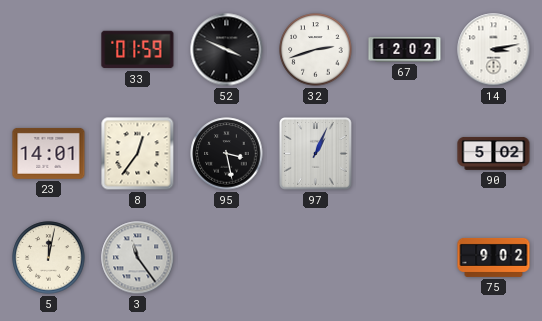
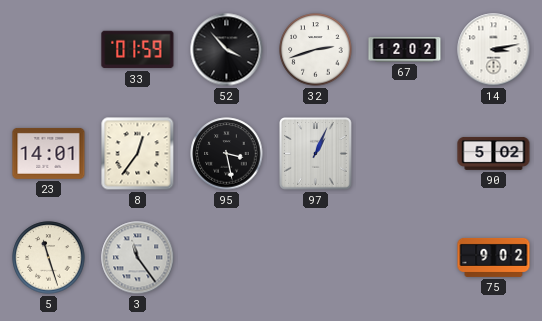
52: 3:49 -> 3:53
5: 12:02 -> 11:27
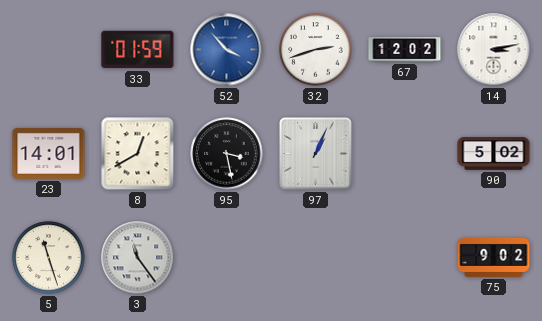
52 dial: black -> blue
8: 12:36 -> 12:40
